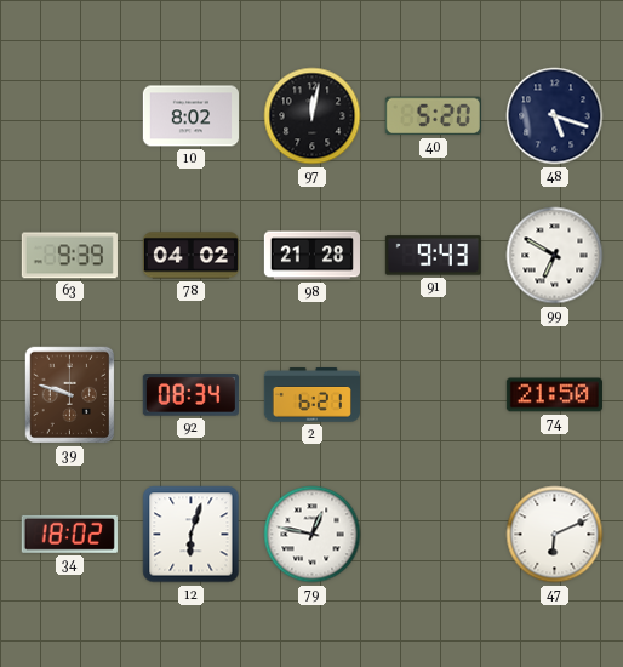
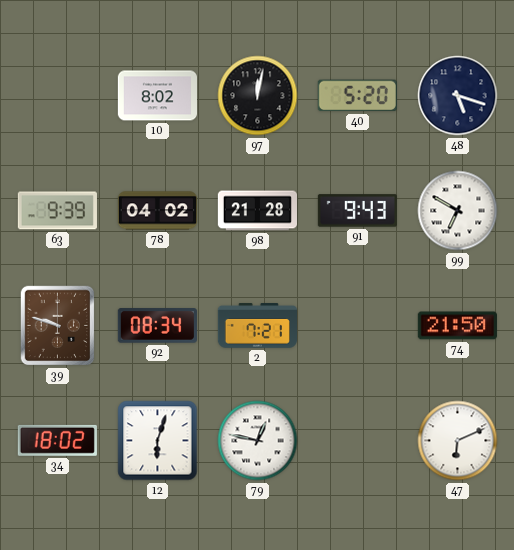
2: 6:21 -> 7:21
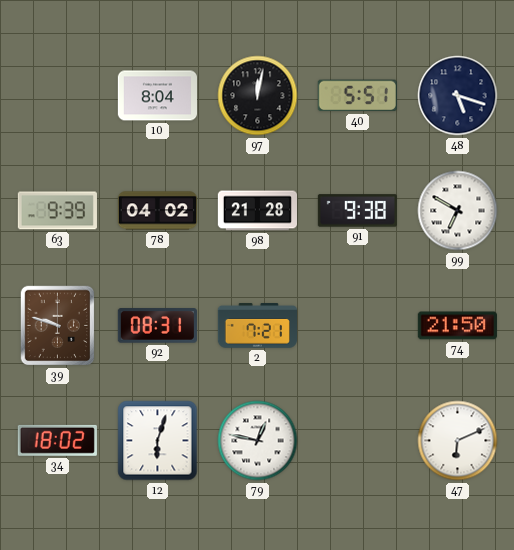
10: 8:02 -> 8:04
40: 5:20 -> 5:51
91: 9:43 -> 9:38
92: 08:34 -> 08:31
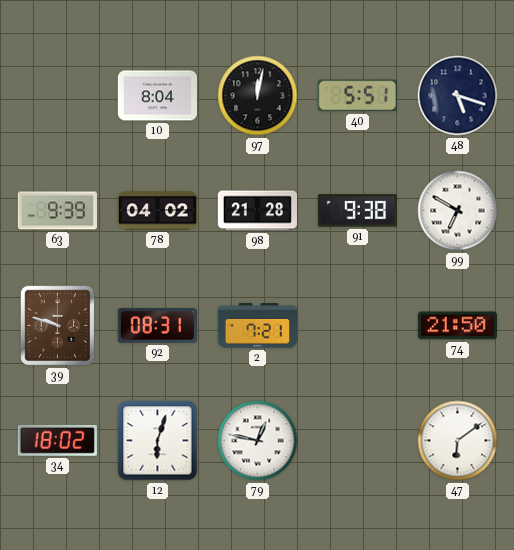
47: 6:11 -> 6:09
